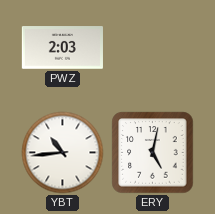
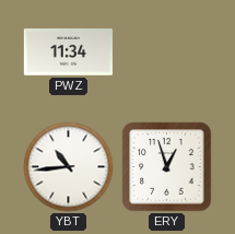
PWZ: 2:03 -> 11:34
ERY: 5:02 -> 12:57
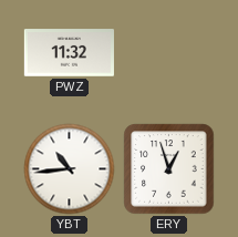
PWZ: 11:34 -> 11:32
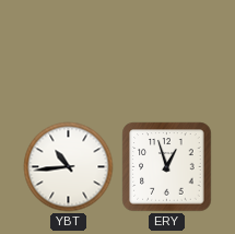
PWZ: 11:32 -> none
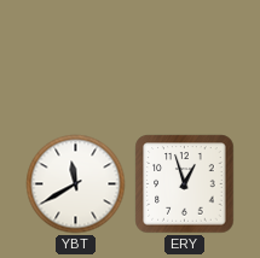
YBT: 10:44 -> 11:40
